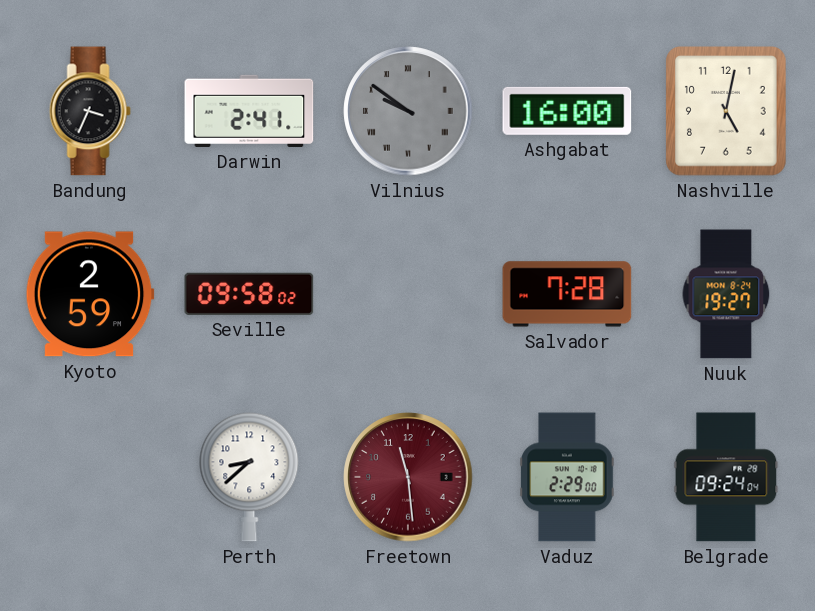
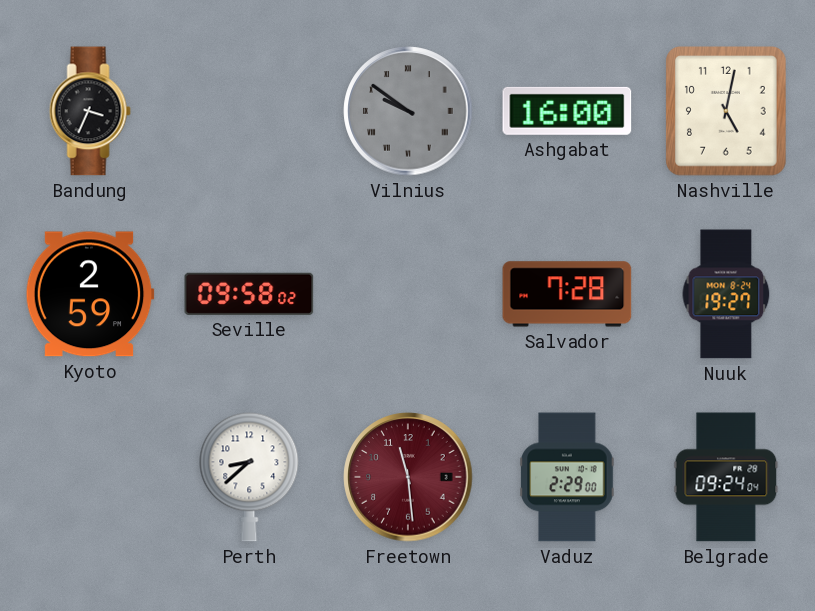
Darwin: 2:41 -> none
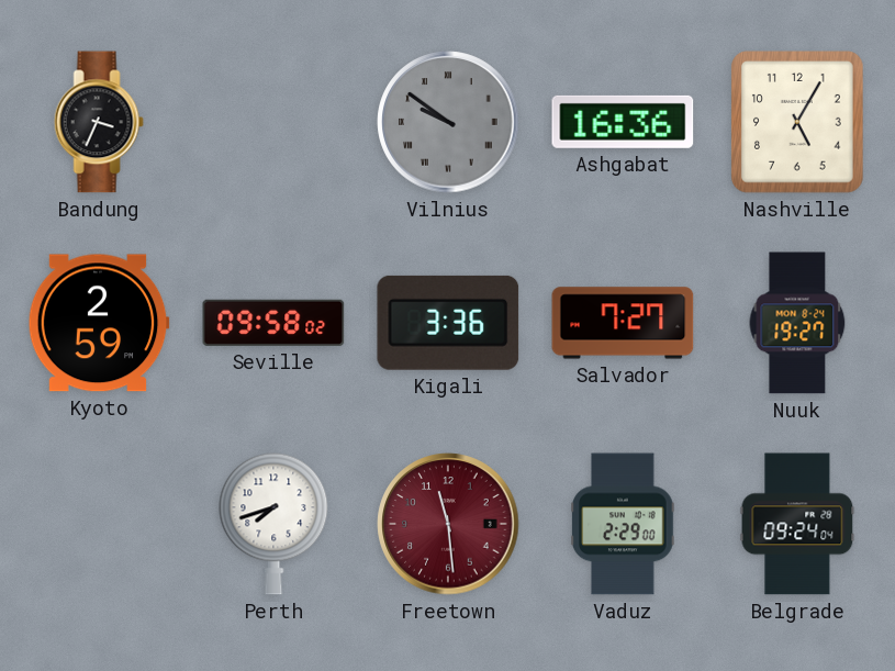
Ashgabat: 16:00 -> 16:36
Nashville: 5:02 -> 5:05
Kigali: none -> 3:36
Salvador: 7:28 -> 7:27
Perth: 8:38 -> 7:42
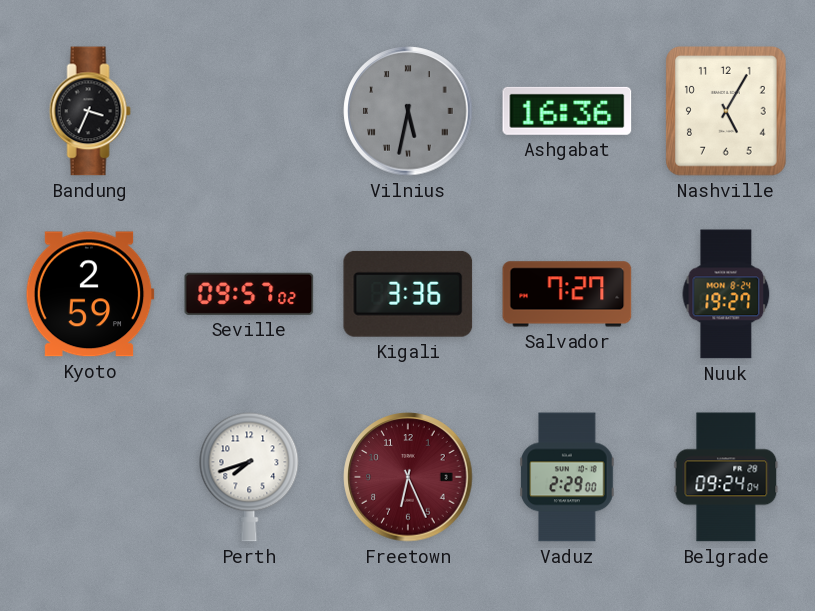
Vilnius: 9:51 -> 5:32
Seville: 09:58 -> 09:57
Freetown: 11:29 -> 6:26
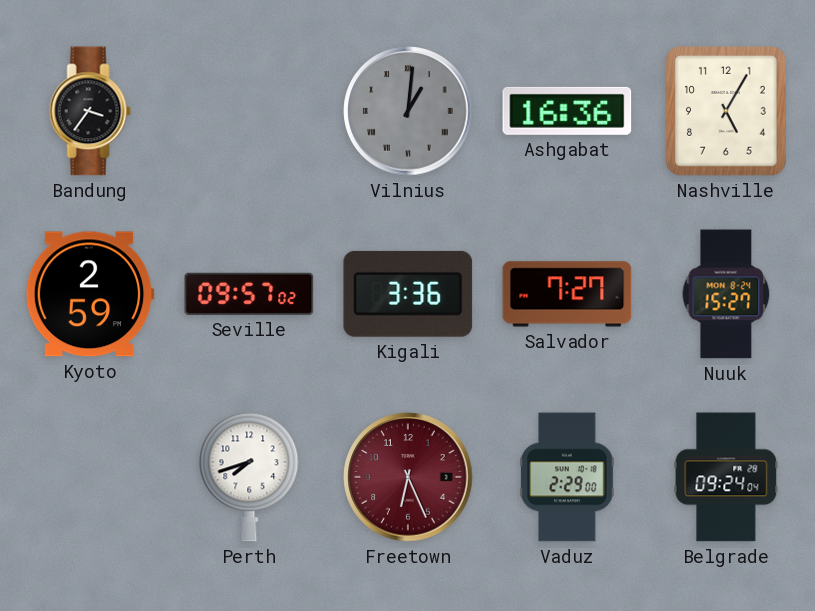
Bandung: 3:34 -> 3:36
Vilnius: 5:32 -> 1:01
Nuuk: 19:27 -> 15:27
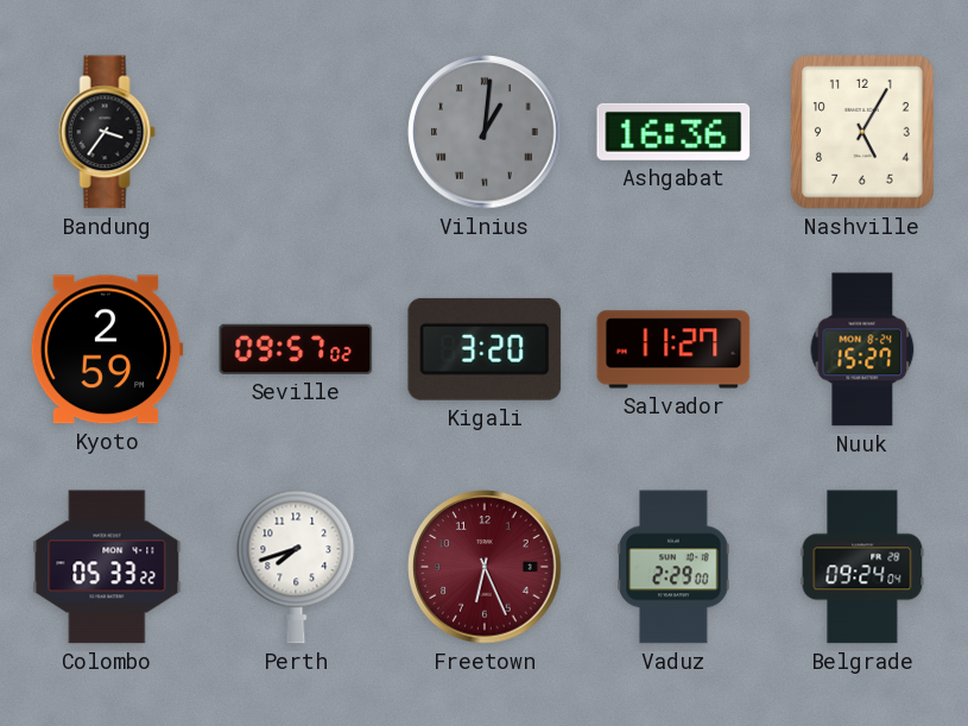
Kigali: 3:36 -> 3:20
Salvador: 7:27 -> 11:27
Colombo: none -> 05:33
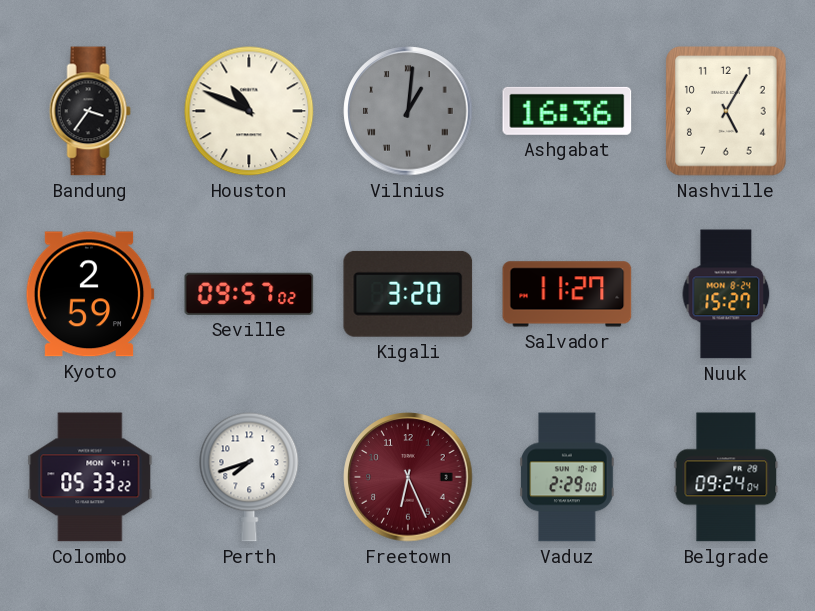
Houston: none -> 10:49
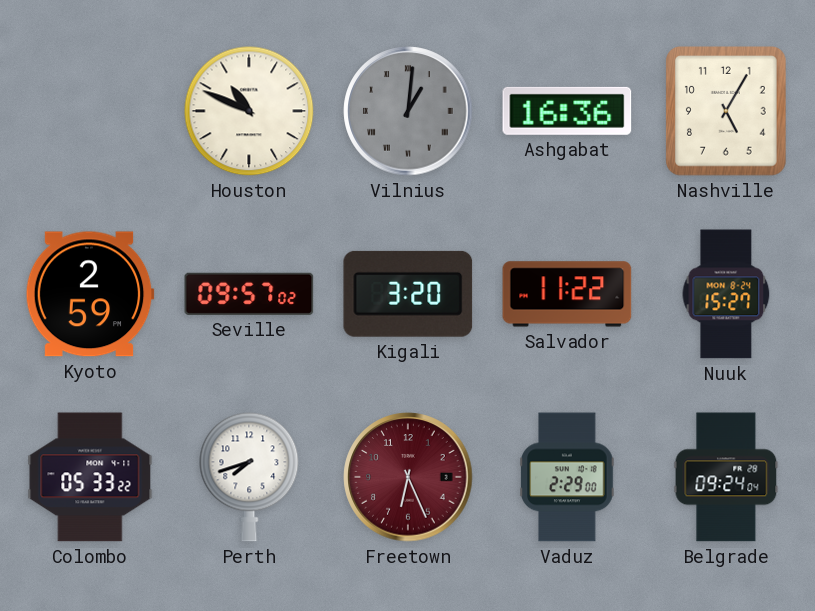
Bandung: 3:36 -> none
Salvador: 11:27 -> 11:22
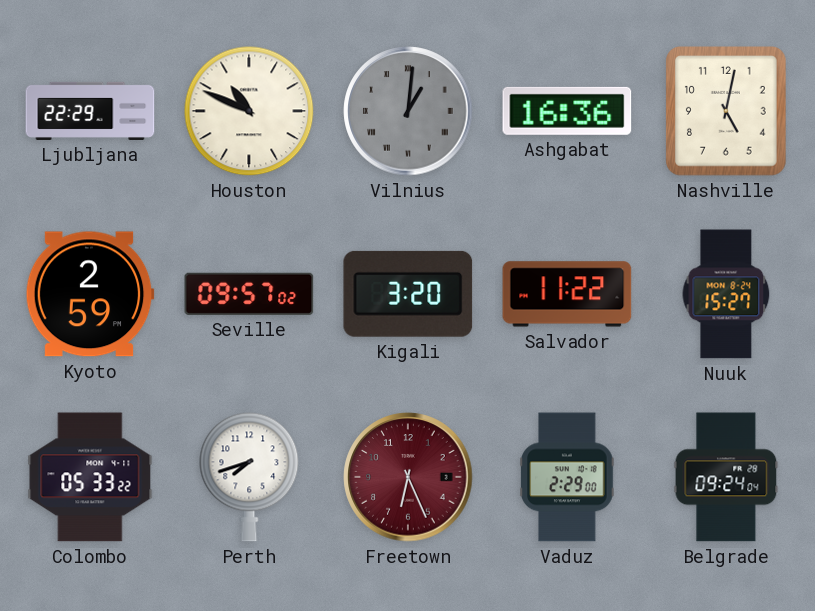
Ljubljana: none -> 22:29
Nashville: 5:05 -> 5:02
